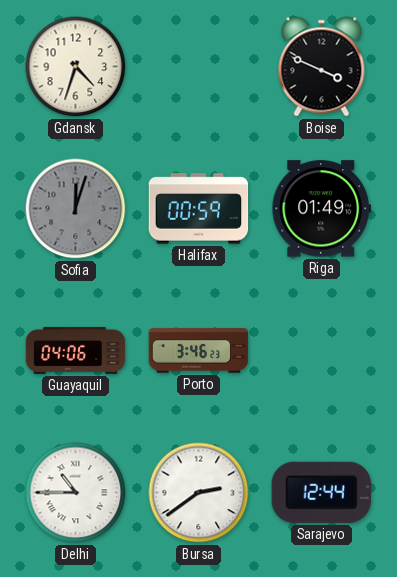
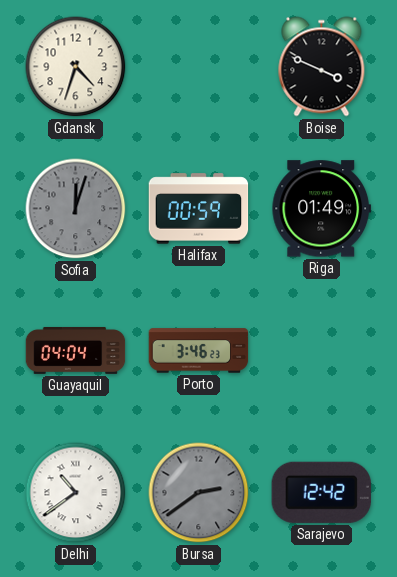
Guayaquil: 04:06 -> 04:04
Delhi: 10:45 -> 10:39
Bursa dial: white -> grey
Sarajevo: 12:44 -> 12:42
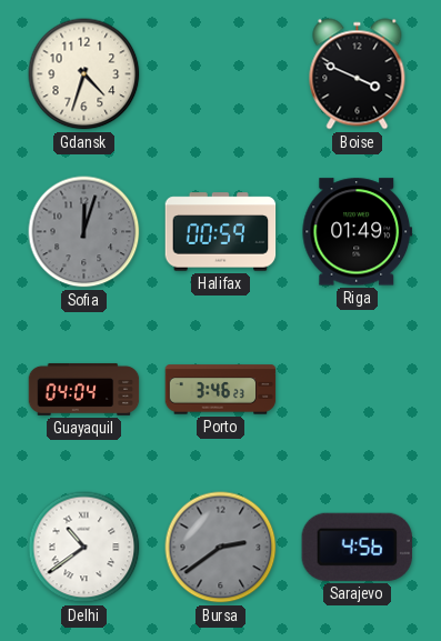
Sarajevo: 12:42 -> 4:56
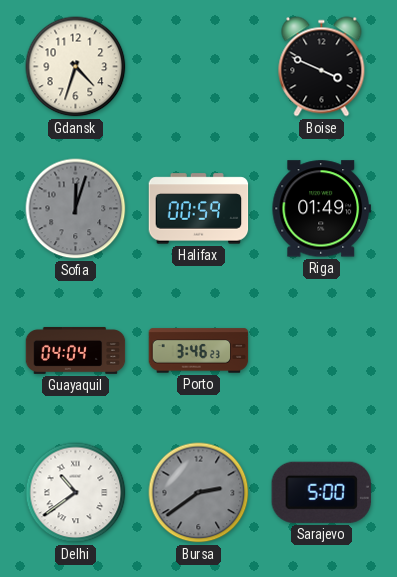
Sarajevo: 4:56 -> 5:00
